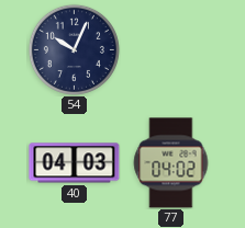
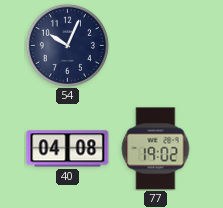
40: 04:03 -> 04:08
77: 04:02 -> 19:02
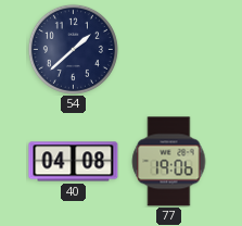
54: 10:04 -> 1:38
77: 19:02 -> 19:06
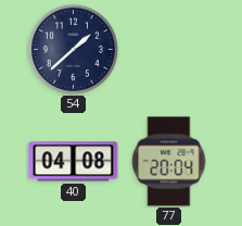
77: 19:06 -> 20:04
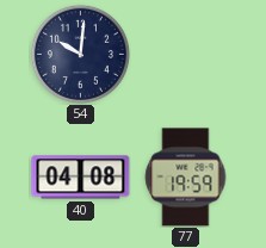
54: 1:38 -> 10:01
77: 20:04 -> 19:59
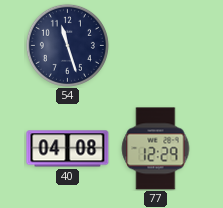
54: 10:01 -> 11:27
77: 19:59 -> 12:29
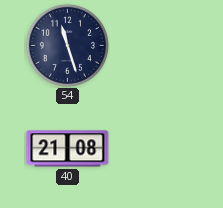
40: 04:08 -> 21:08
77: 12:29 -> none
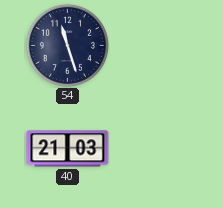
40: 21:08 -> 21:03
